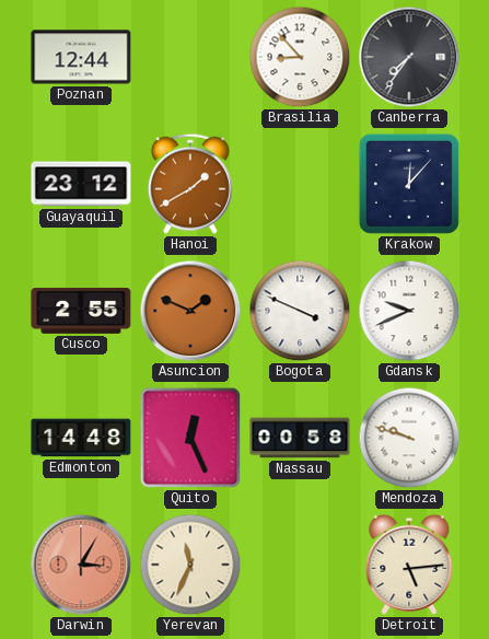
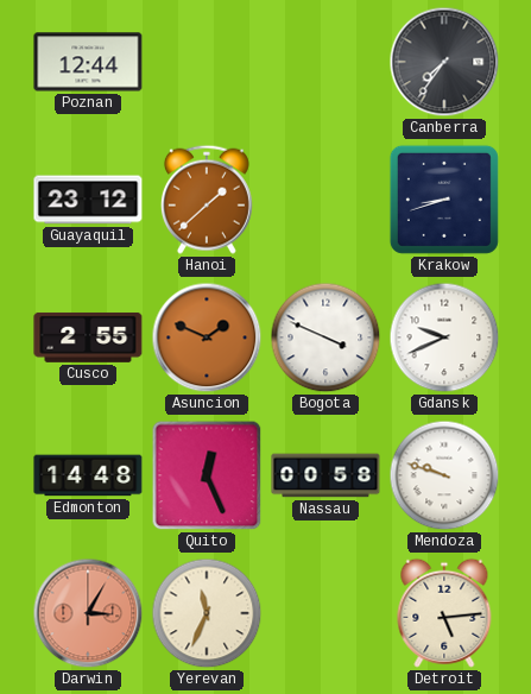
Brasilia: 8:53 -> none
Hanoi: 1:40 -> 1:38
Krakow: 12:07 -> 8:42
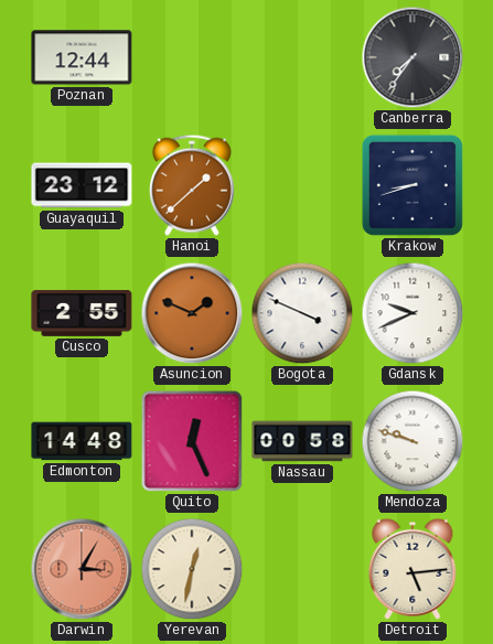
Yerevan: 11:34 -> 12:32
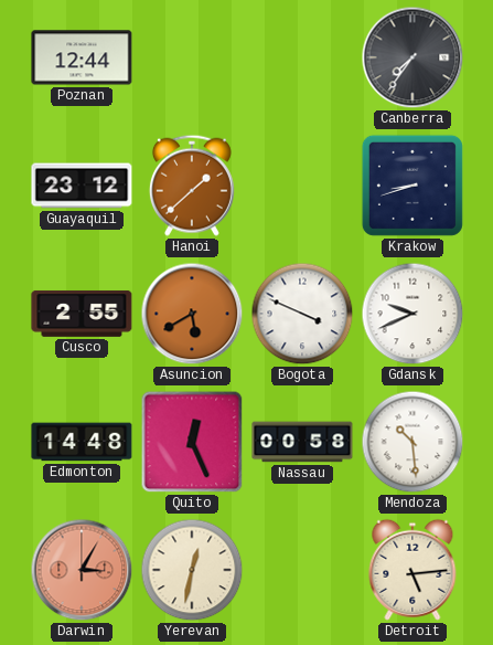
Asuncion: 1:49 -> 5:40
Mendoza: 9:48 -> 10:29
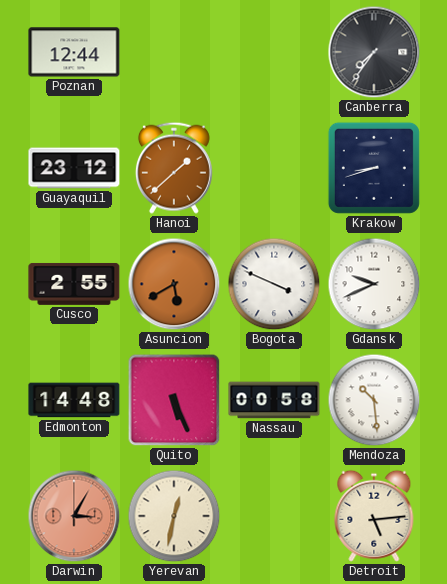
Quito: 12:26 -> 5:26
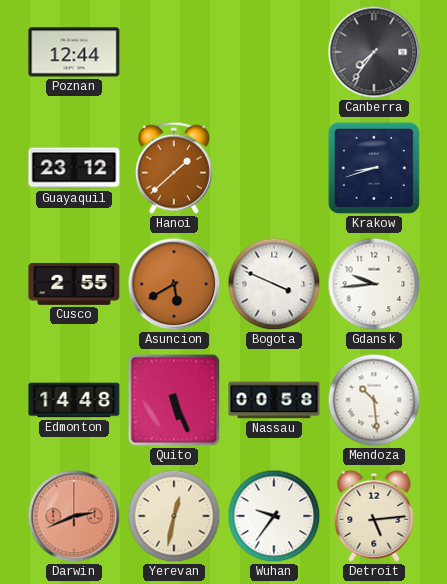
Gdansk: 9:41 -> 9:44
Darwin: 3:05 -> 2:41
Wuhan: none -> 9:36
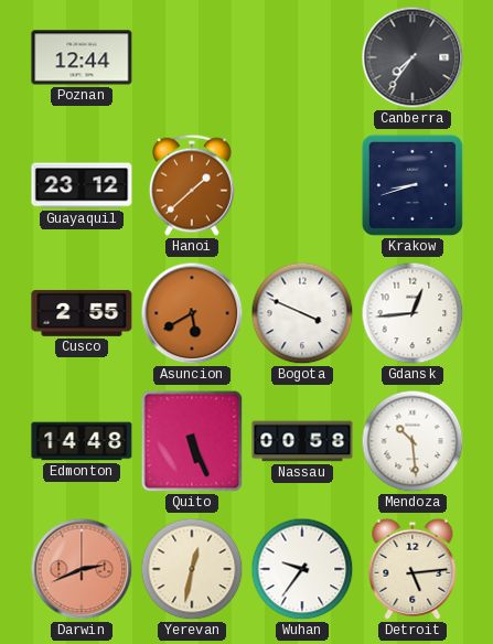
Gdansk: 9:44 -> 12:44
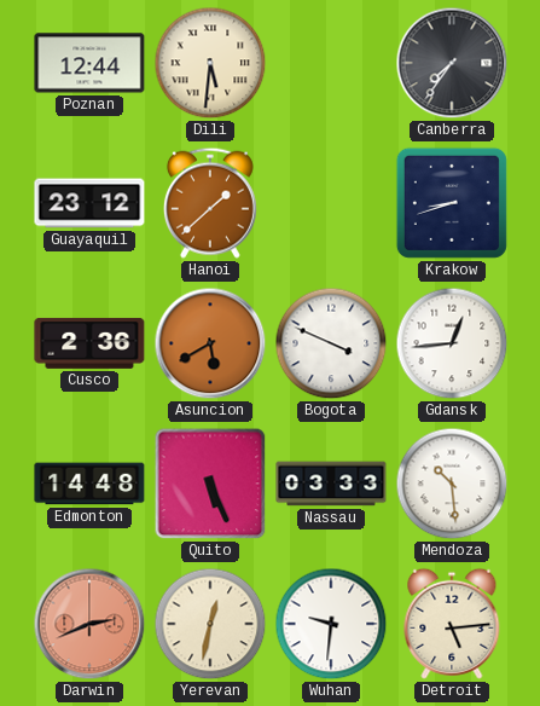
Dili: none -> 5:31
Cusco: 2:55 -> 2:36
Nassau: 00:58 -> 03:33
Wuhan: 9:36 -> 9:31
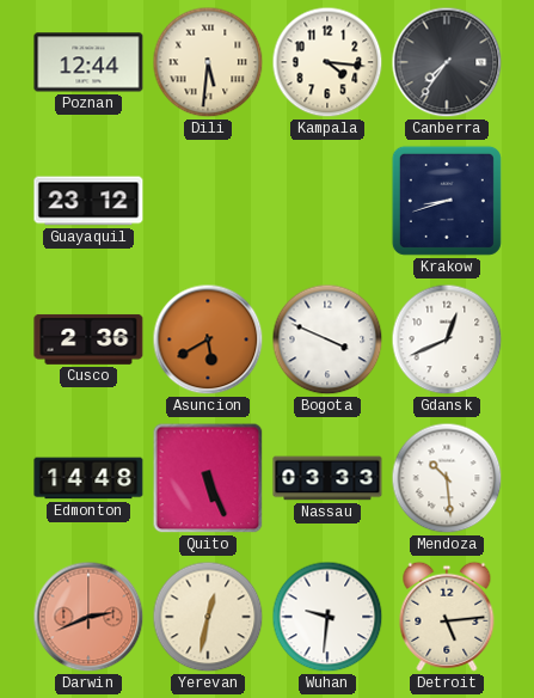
Kampala: none -> 4:16
Hanoi: 1:38 -> none
Gdansk: 12:44 -> 12:41
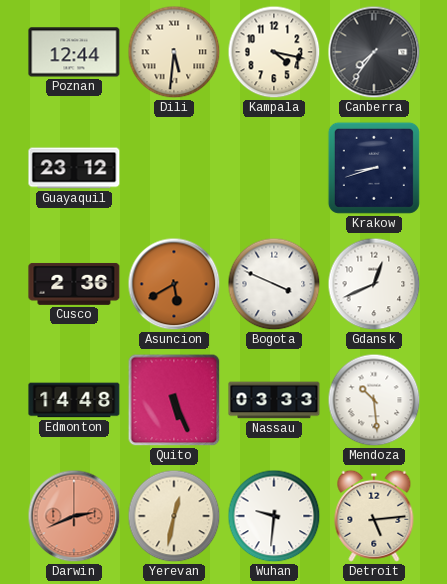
Kampala: 4:16 -> 4:17
